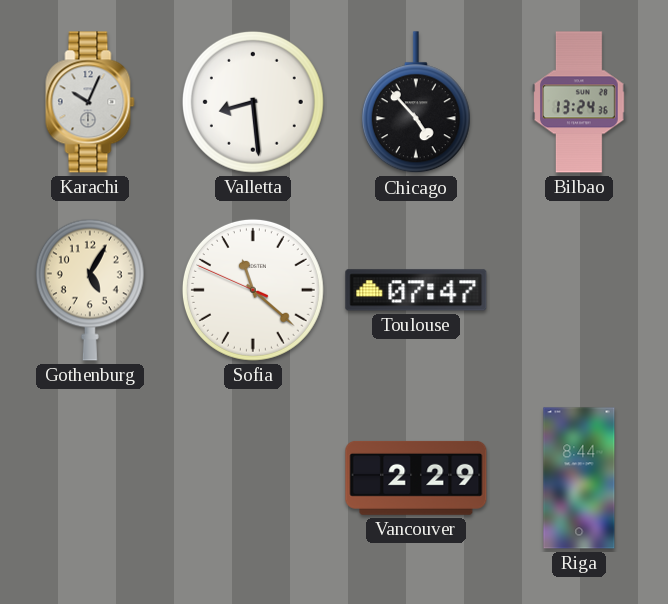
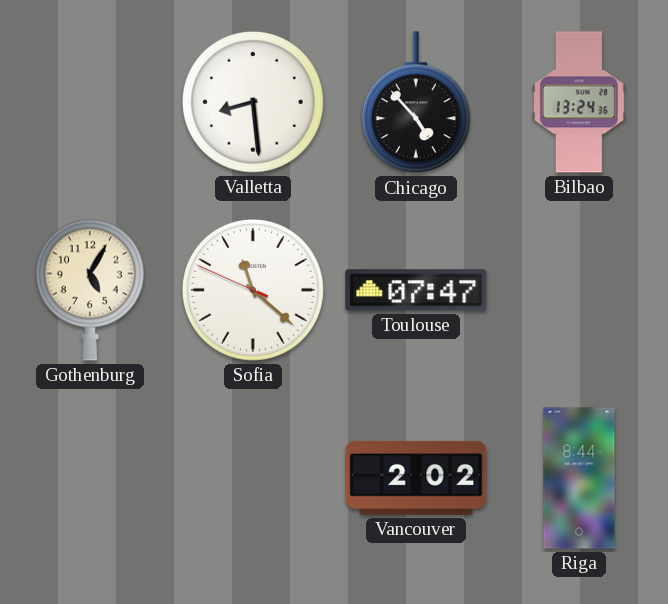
Karachi: 10:04 -> none
Vancouver: 2:29 -> 2:02
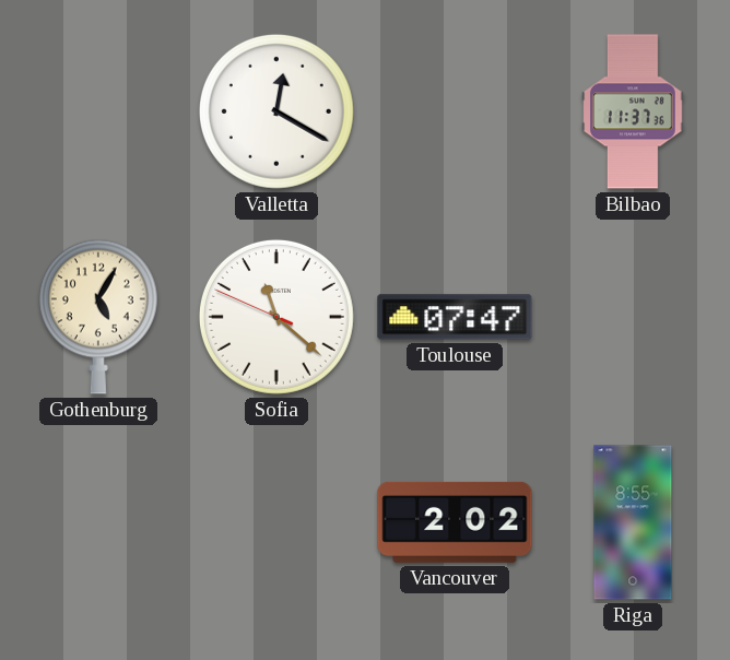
Valletta: 8:29 -> 12:20
Chicago: 4:53 -> none
Bilbao: 13:24 -> 11:37
Riga: 8:44 -> 8:55
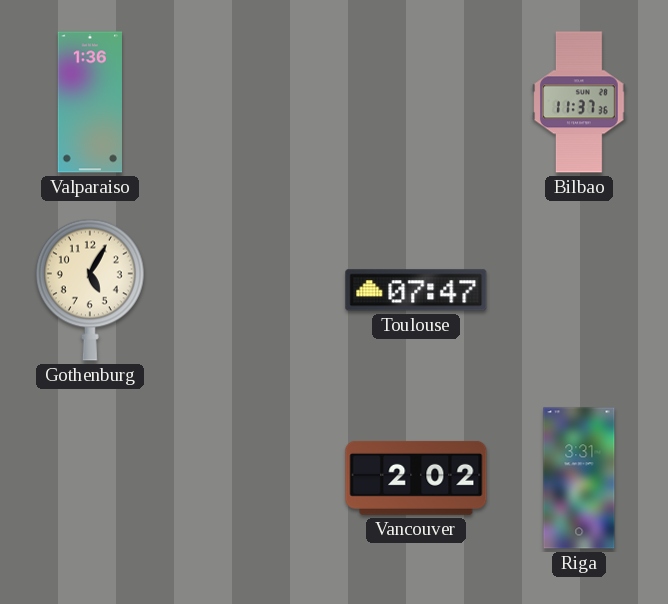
Valparaiso: none -> 1:36
Valletta: 12:20 -> none
Sofia: 11:21 -> none
Riga: 8:55 -> 3:31
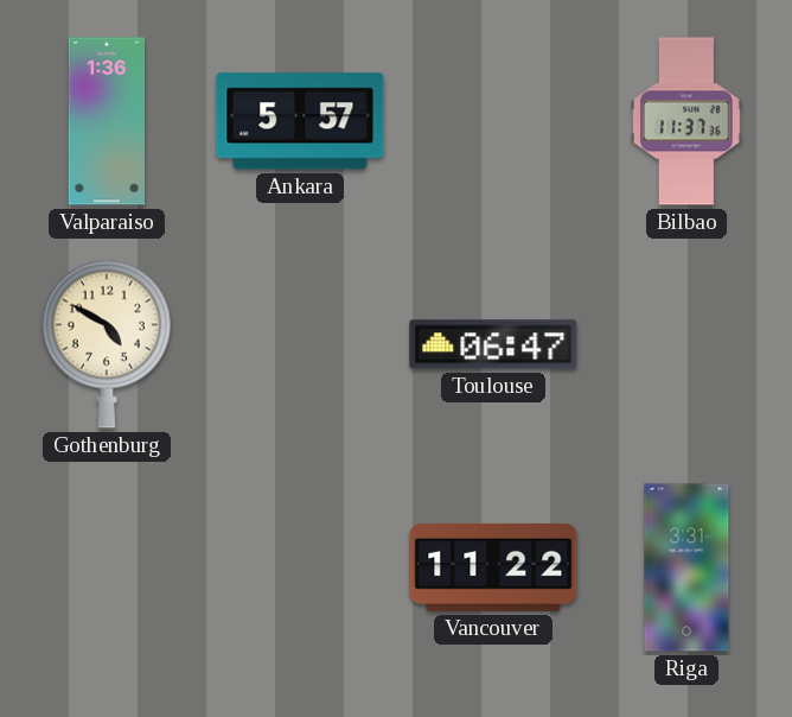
Ankara: none -> 5:57
Gothenburg: 5:05 -> 4:50
Toulouse: 07:47 -> 06:47
Vancouver: 2:02 -> 11:22
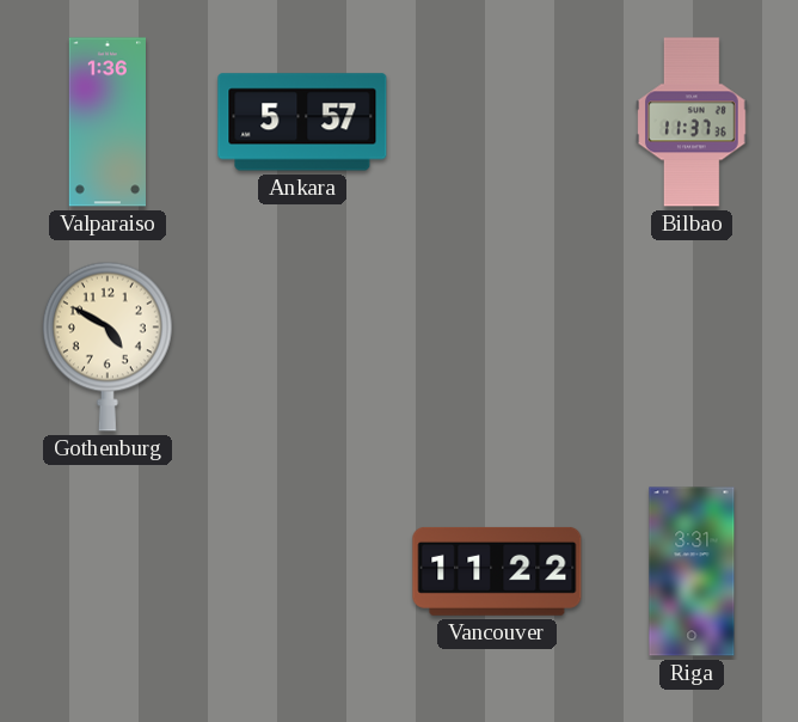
Toulouse: 06:47 -> none
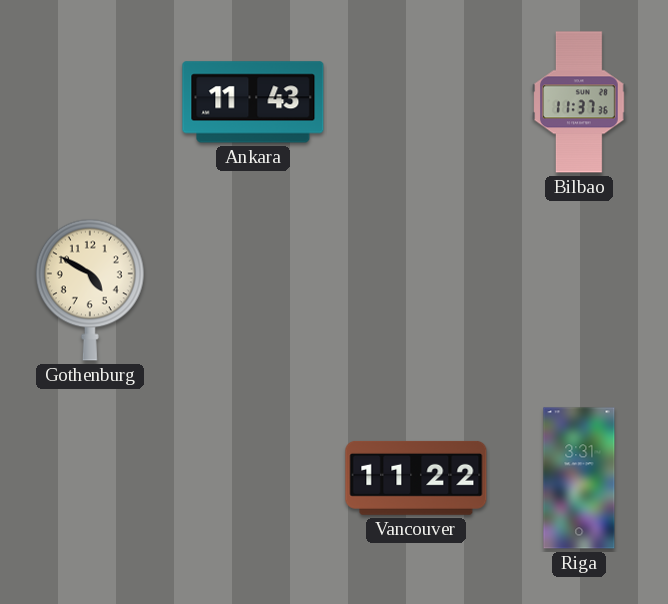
Valparaiso: 1:36 -> none
Ankara: 5:57 -> 11:43
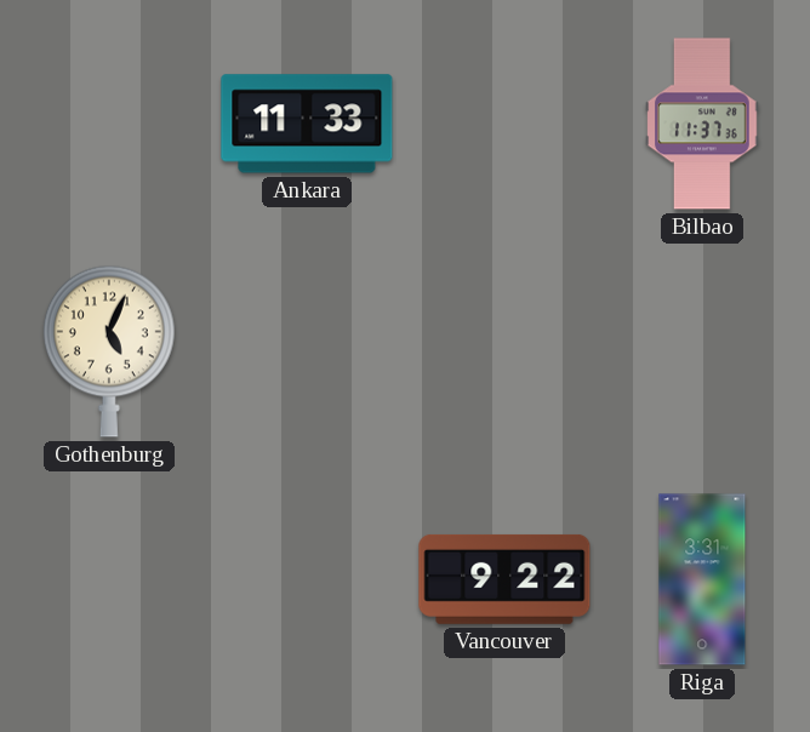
Ankara: 11:43 -> 11:33
Gothenburg: 4:50 -> 5:04
Vancouver: 11:22 -> 9:22
